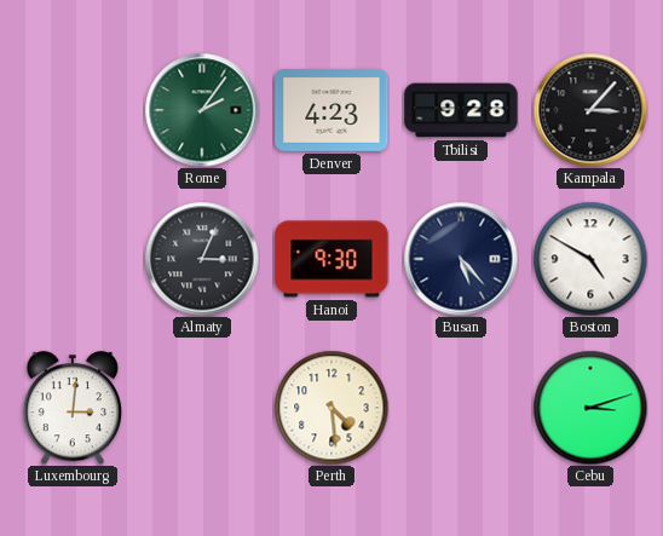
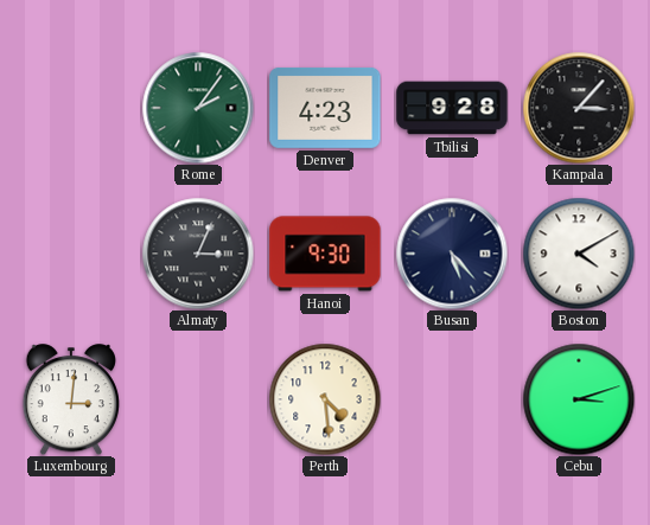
Boston: 4:50 -> 4:10
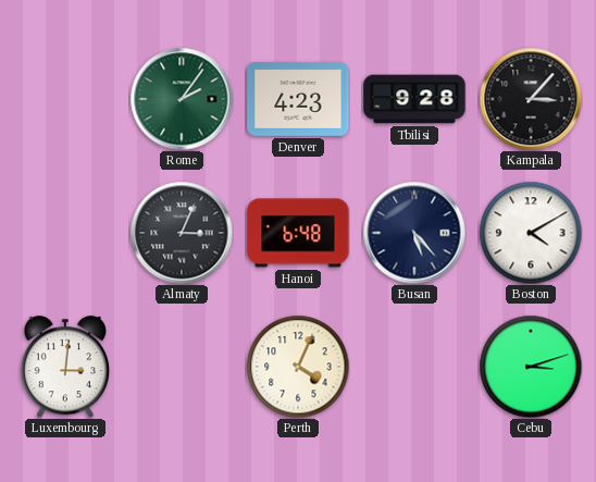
Hanoi: 9:30 -> 6:48
Perth: 4:29 -> 4:04
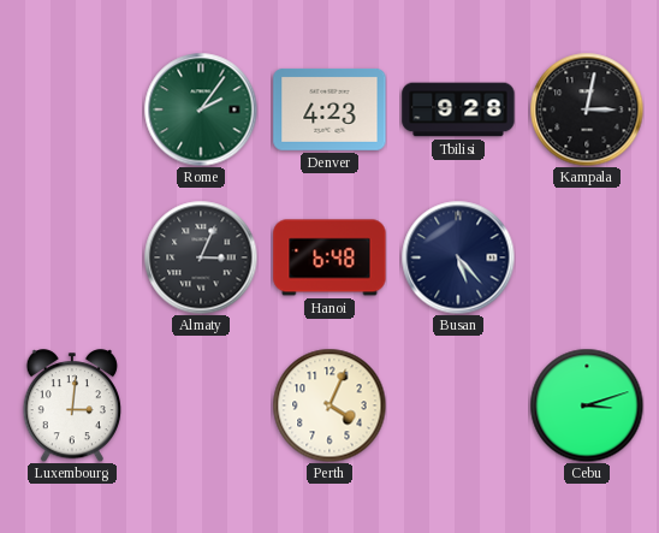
Kampala: 3:07 -> 3:02
Boston: 4:10 -> none
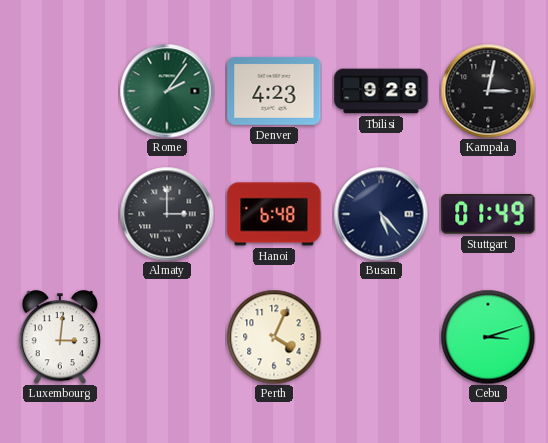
Almaty: 3:04 -> 3:00
Stuttgart: none -> 01:49
